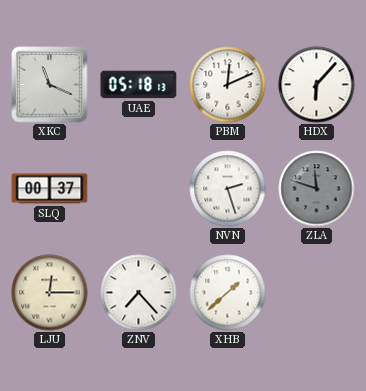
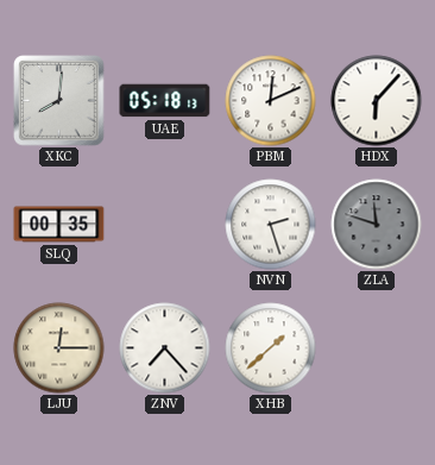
XKC: 11:19 -> 8:01
SLQ: 00:37 -> 00:35
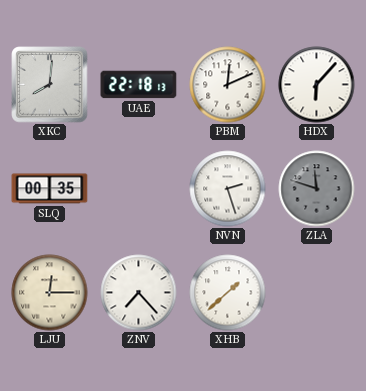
UAE: 05:18 -> 22:18
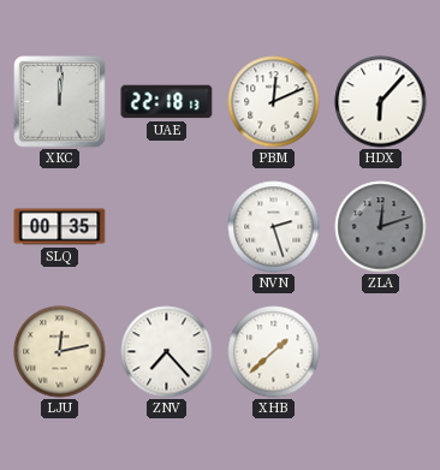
XKC: 8:01 -> 12:01
ZLA: 11:48 -> 12:12
LJU: 12:15 -> 12:13
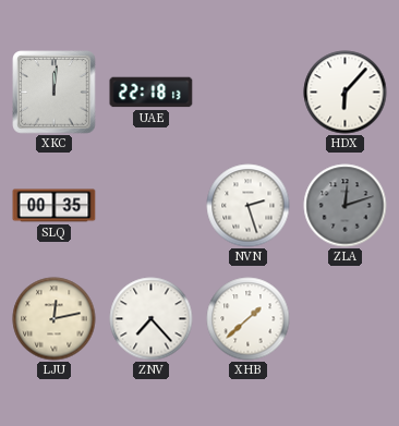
PBM: 12:11 -> none
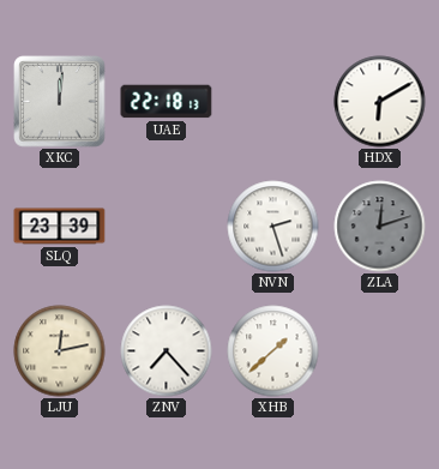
HDX: 6:07 -> 6:10
SLQ: 00:35 -> 23:39
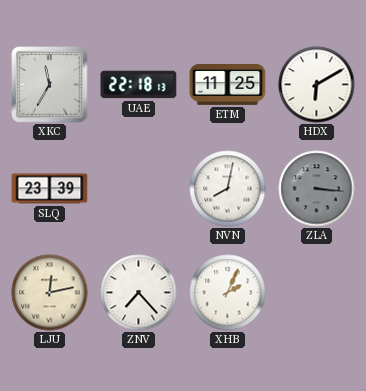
XKC: 12:01 -> 11:35
ETM: none -> 11:25
NVN: 2:27 -> 8:02
ZLA: 12:12 -> 3:16
XHB: 1:38 -> 2:04
